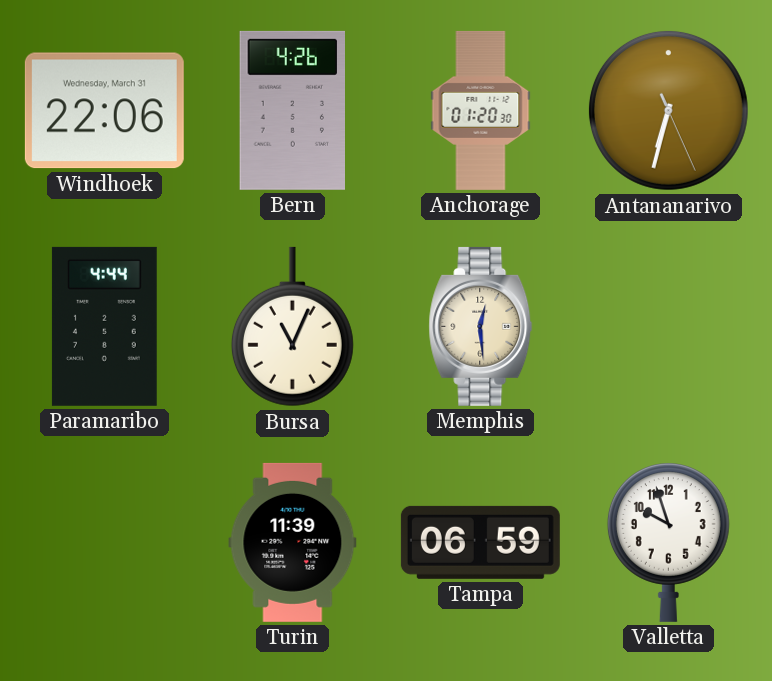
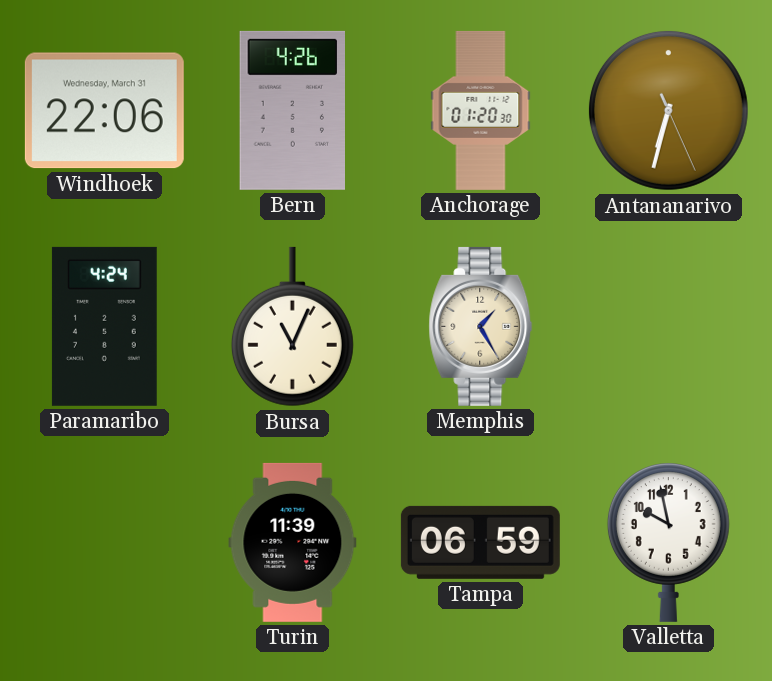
Paramaribo: 4:44 -> 4:24
Memphis: 12:29 -> 1:25
Valletta: 9:57 -> 9:58
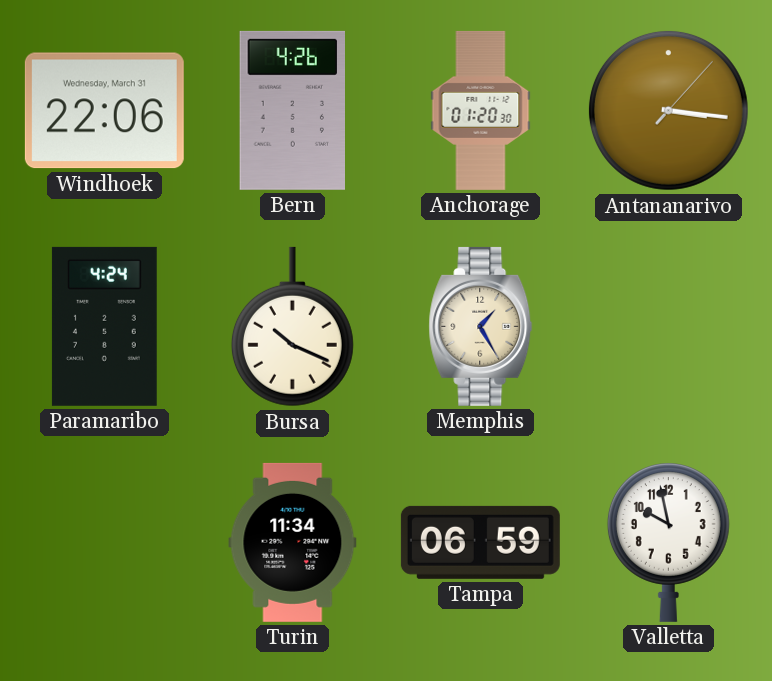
Antananarivo: 6:32 -> 3:16
Bursa: 11:04 -> 10:19
Turin: 11:39 -> 11:34
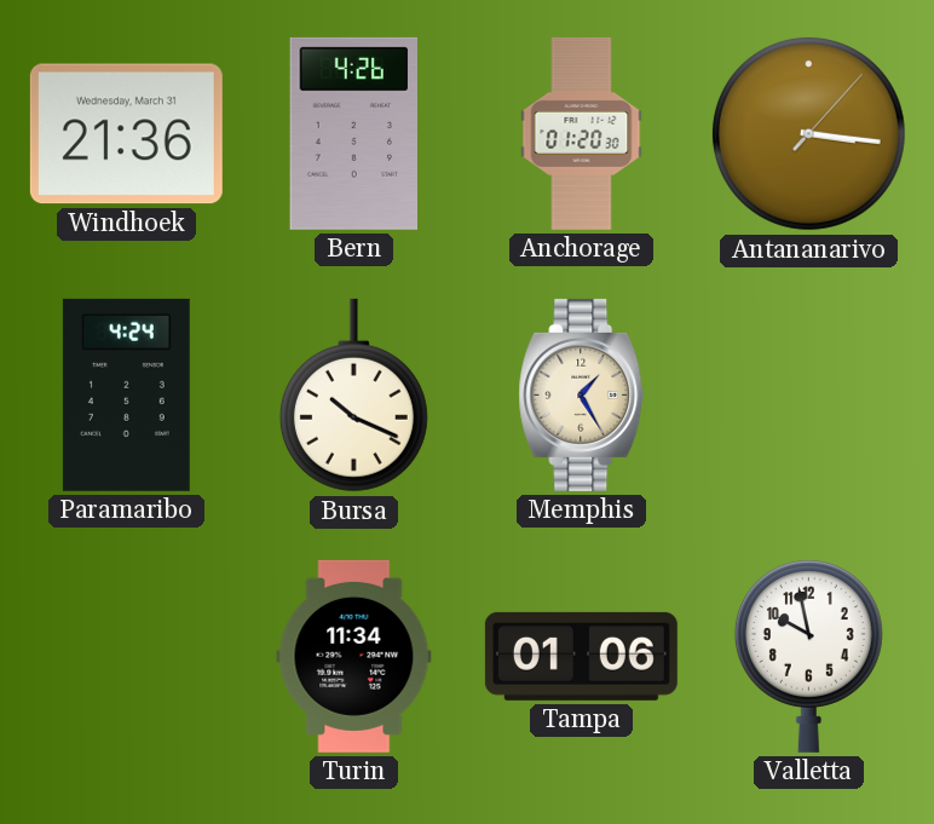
Windhoek: 22:06 -> 21:36
Tampa: 06:59 -> 01:06
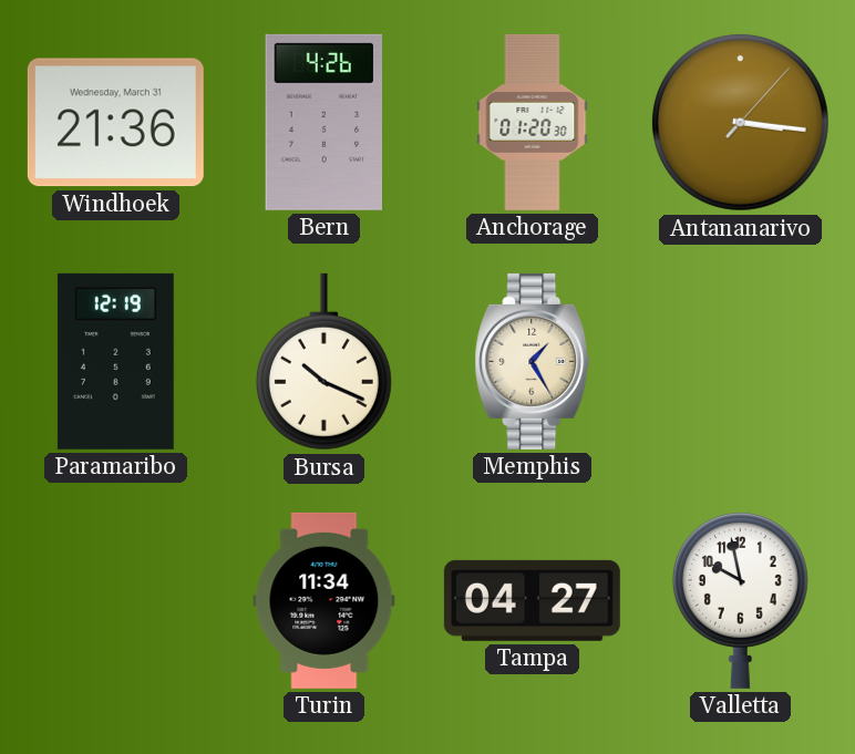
Paramaribo: 4:24 -> 12:19
Tampa: 01:06 -> 04:27
